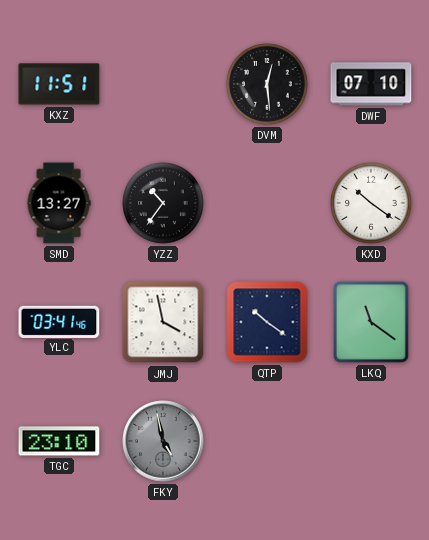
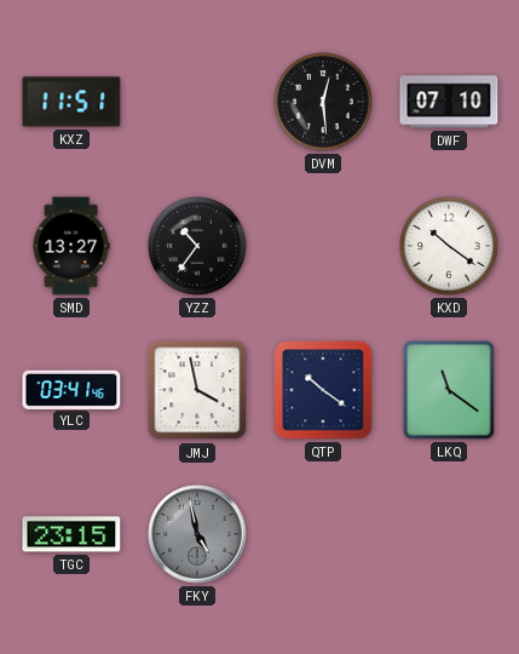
TGC: 23:10 -> 23:15
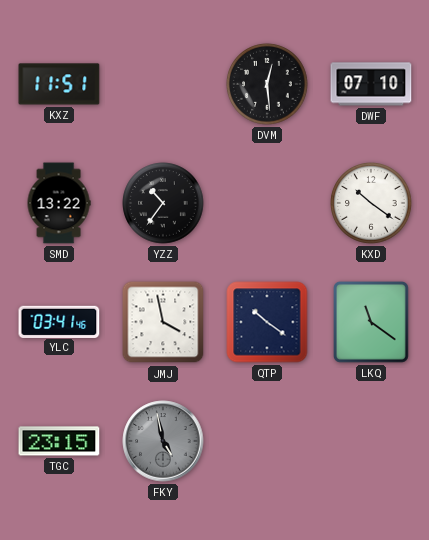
SMD: 13:27 -> 13:22
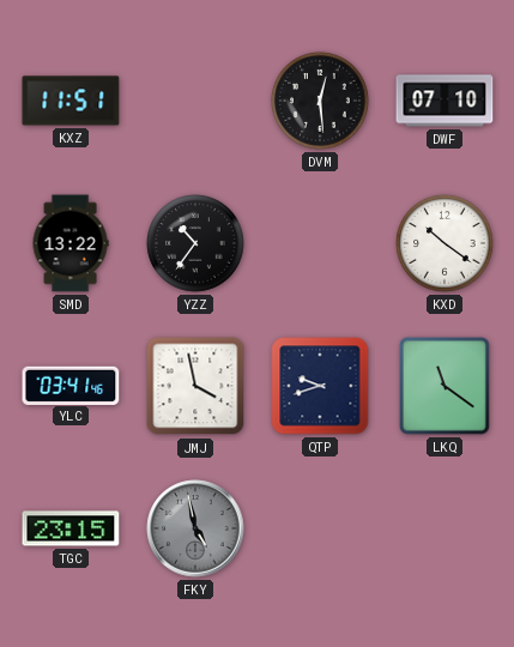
QTP: 10:21 -> 9:42
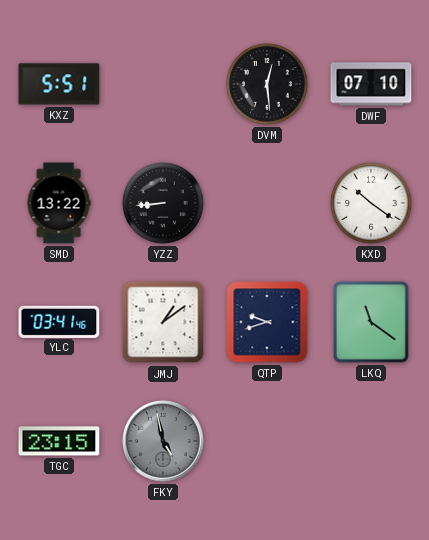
KXZ: 11:51 -> 5:51
YZZ: 10:36 -> 8:44
JMJ: 3:58 -> 1:09
